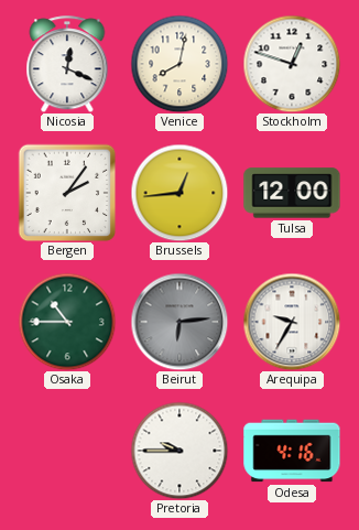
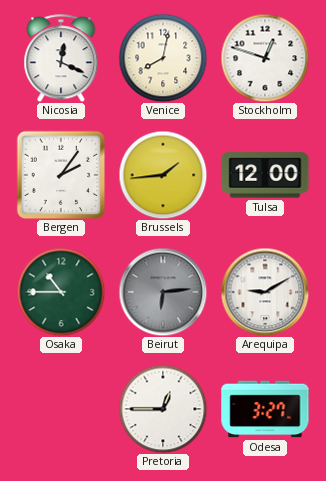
Brussels: 12:44 -> 1:44
Arequipa: 9:35 -> 9:10
Pretoria: 9:45 -> 12:45
Odesa: 4:16 -> 3:27
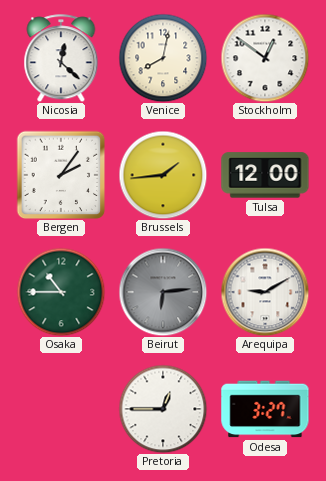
Nicosia: 12:19 -> 12:22
Stockholm: 12:48 -> 12:51
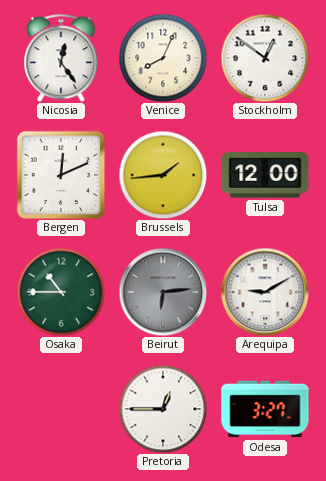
Nicosia: 12:22 -> 12:24
Venice: 8:02 -> 8:04
Bergen: 2:06 -> 12:11
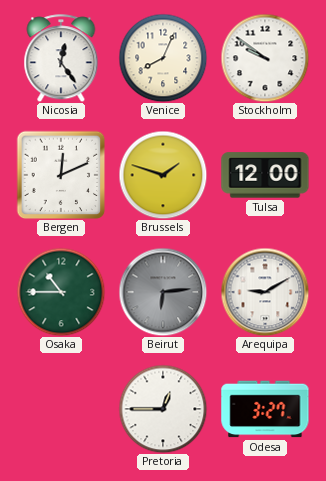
Stockholm: 12:51 -> 9:51
Brussels: 1:44 -> 1:48
